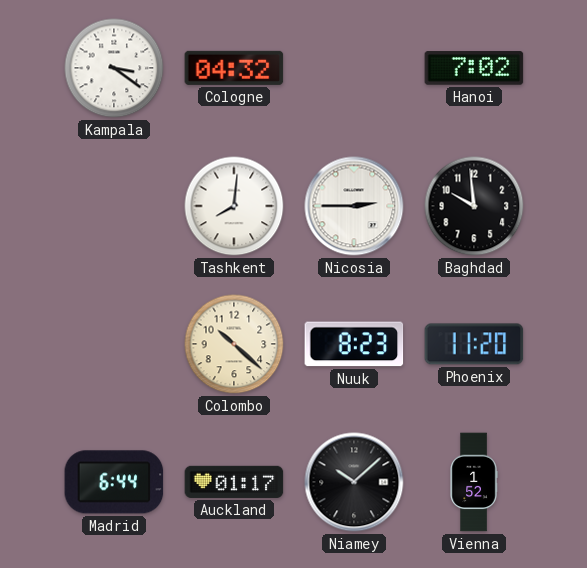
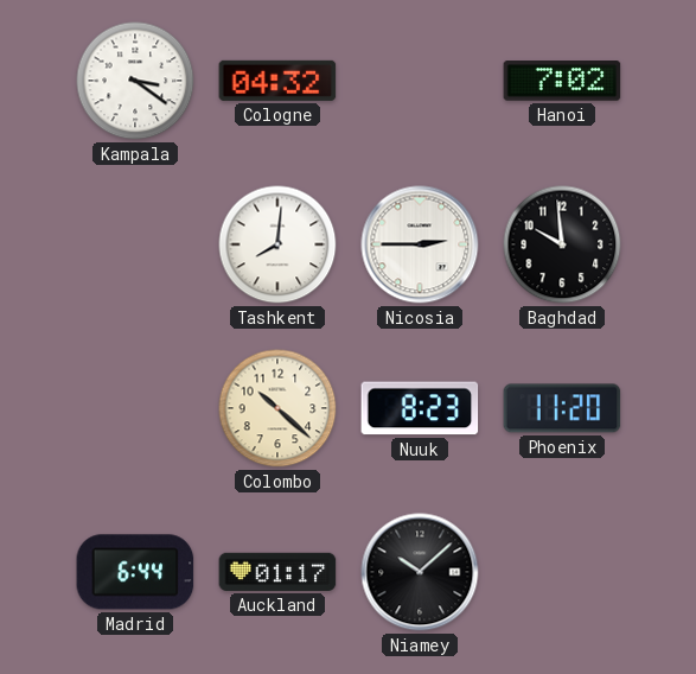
Vienna: 1:52 -> none
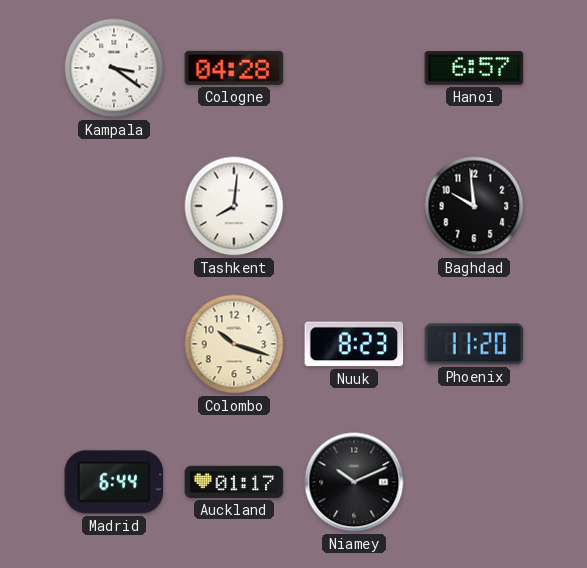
Cologne: 04:32 -> 04:28
Hanoi: 7:02 -> 6:57
Nicosia: 2:45 -> none
Colombo: 10:22 -> 10:18
Niamey: 10:08 -> 10:11
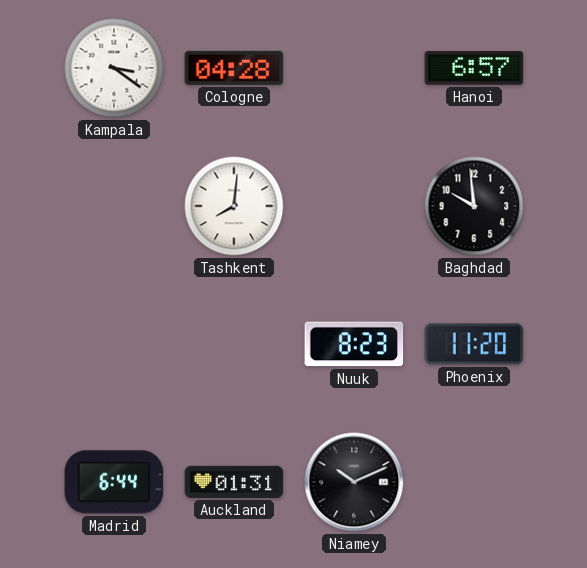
Colombo: 10:18 -> none
Auckland: 01:17 -> 01:31
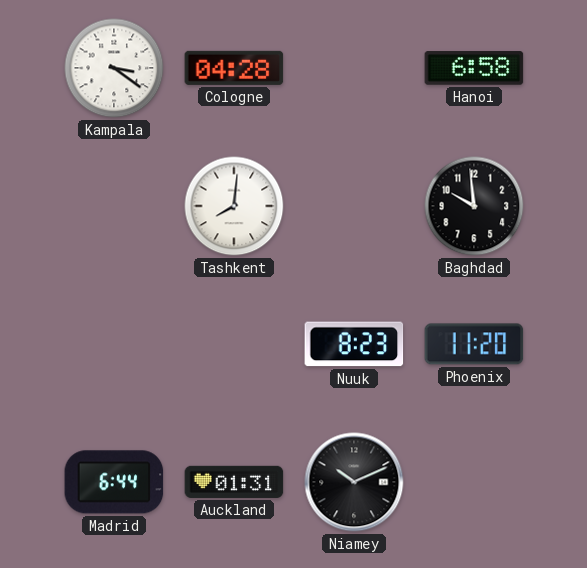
Hanoi: 6:57 -> 6:58
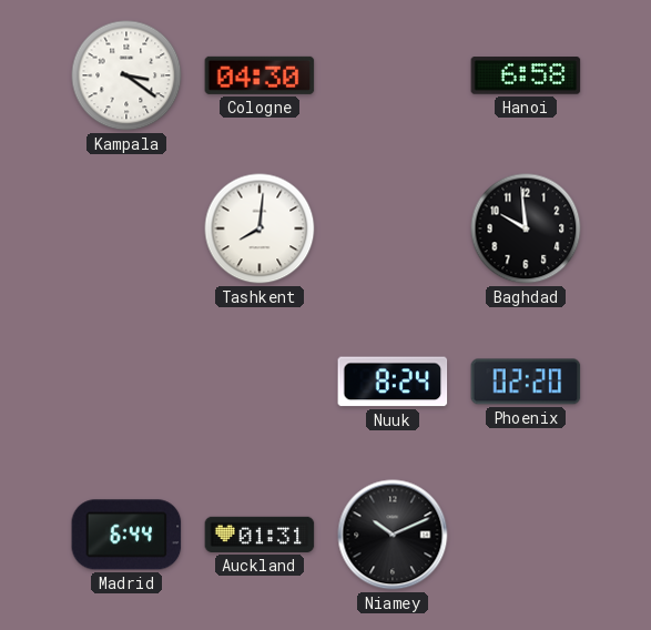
Cologne: 04:28 -> 04:30
Nuuk: 8:23 -> 8:24
Phoenix: 11:20 -> 02:20
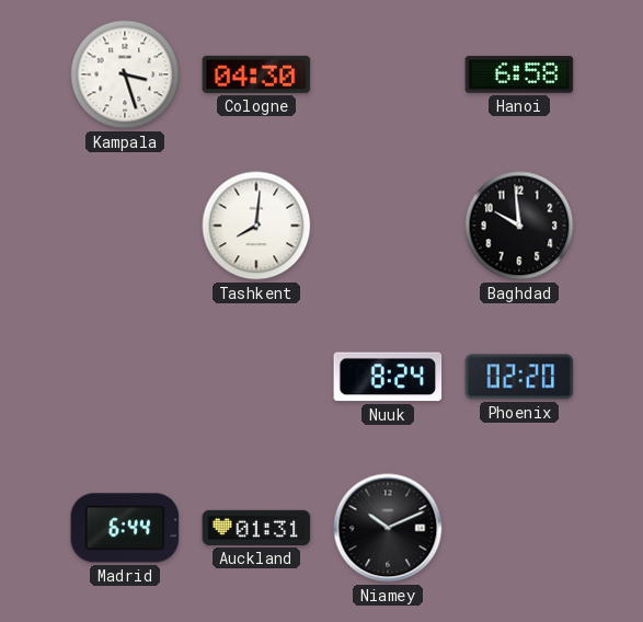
Kampala: 3:21 -> 3:27
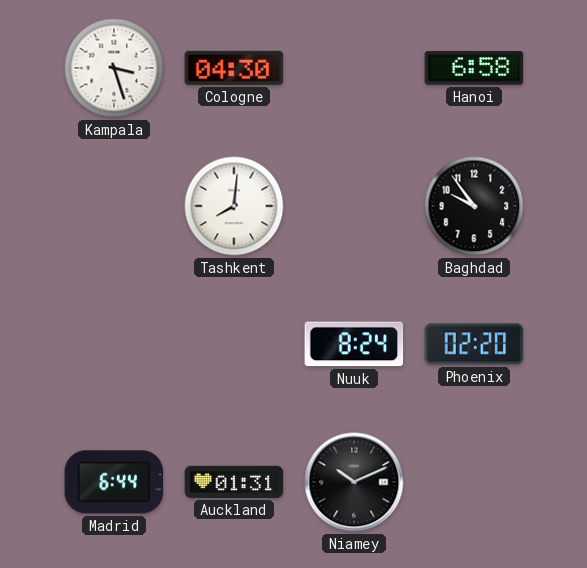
Baghdad: 9:59 -> 9:54
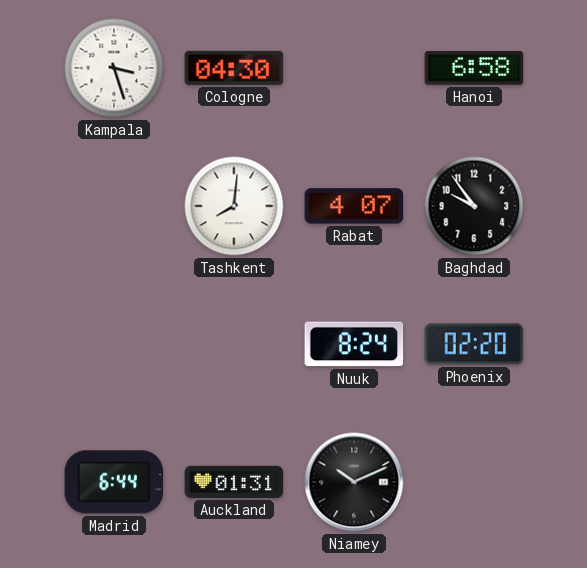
Rabat: none -> 4:07
